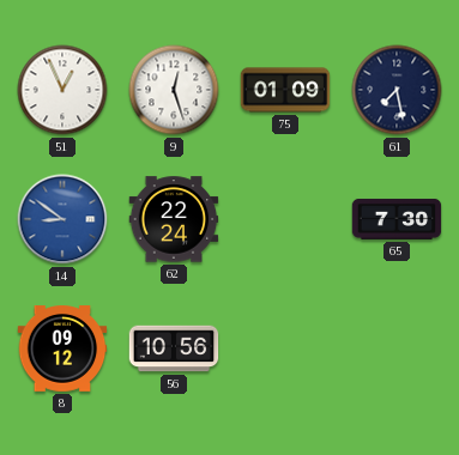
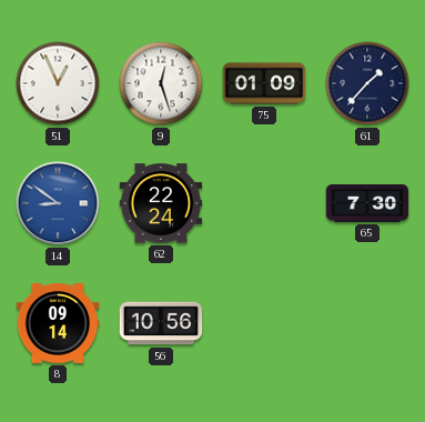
61: 7:28 -> 1:37
8: 09:12 -> 09:14
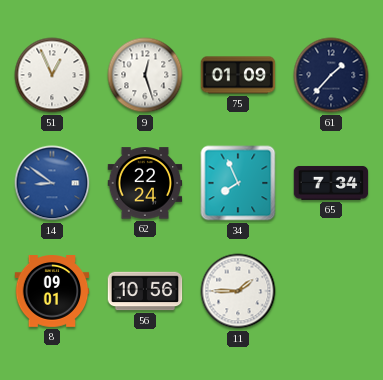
34: none -> 7:56
65: 7:30 -> 7:34
8: 09:14 -> 09:01
11: none -> 1:45
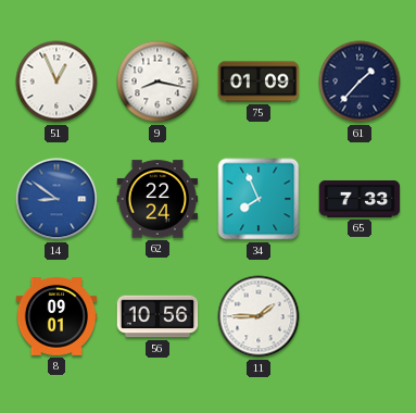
9: 12:27 -> 8:17
65: 7:34 -> 7:33
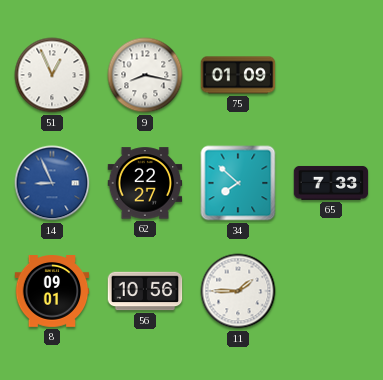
61: 1:37 -> none
14: 8:51 -> 8:56
62: 22:24 -> 22:27
34: 7:56 -> 7:52
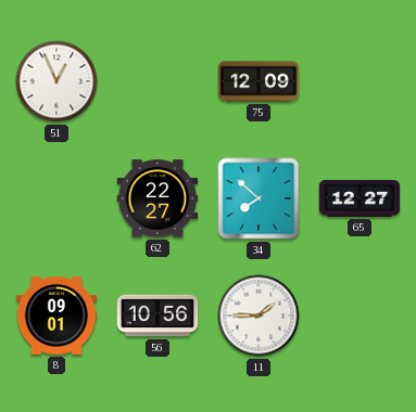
9: 8:17 -> none
75: 01:09 -> 12:09
14: 8:56 -> none
65: 7:33 -> 12:27
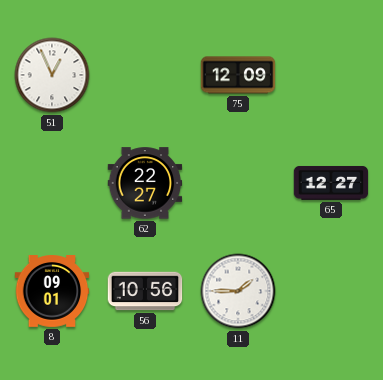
34: 7:52 -> none
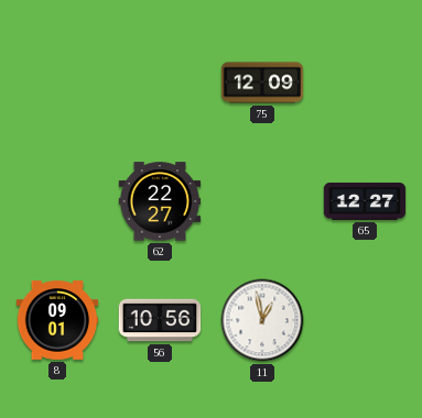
51: 12:56 -> none
11: 1:45 -> 12:58
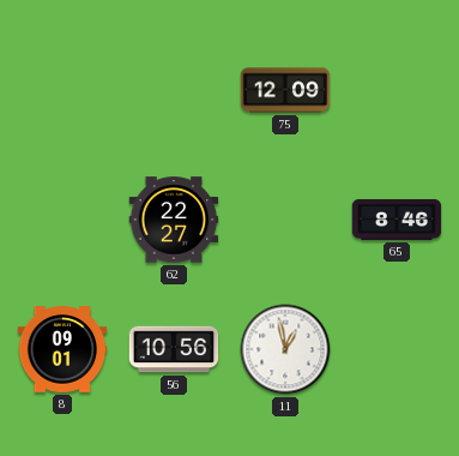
65: 12:27 -> 8:46
